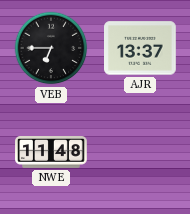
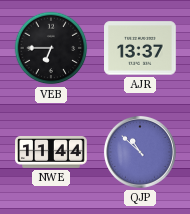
NWE: 11:48 -> 11:44
QJP: none -> 10:52
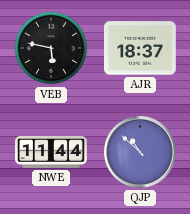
VEB: 6:45 -> 5:47
AJR: 13:37 -> 18:37
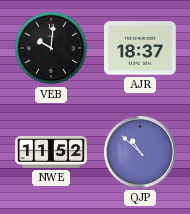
VEB: 5:47 -> 10:01
NWE: 11:44 -> 11:52
